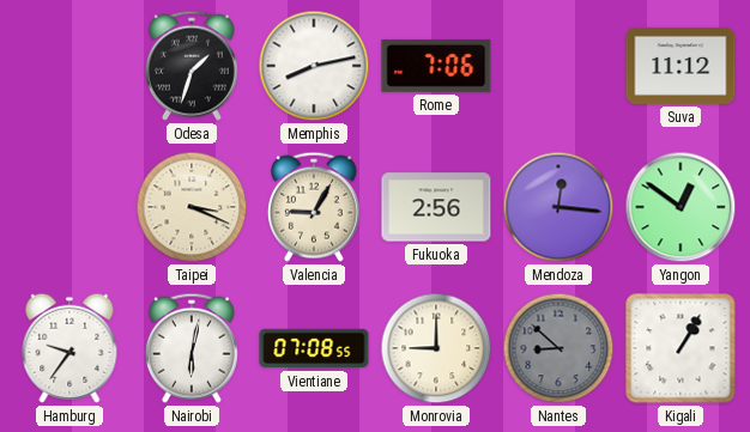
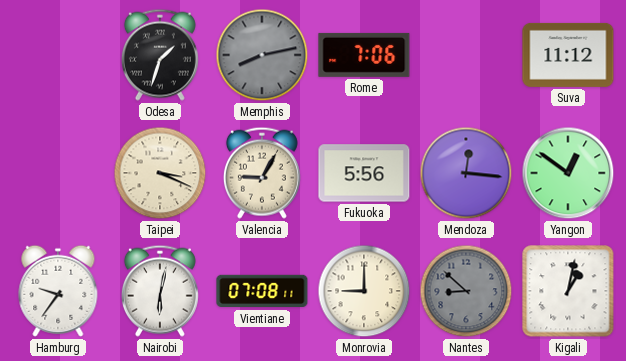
Memphis dial: white -> grey
Fukuoka: 2:56 -> 5:56
Vientiane: 07:08:55 -> 07:08:11
Kigali: 1:05 -> 1:02
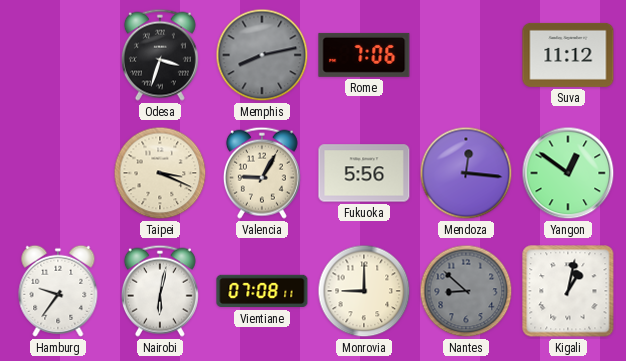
Odesa: 1:33 -> 3:33
